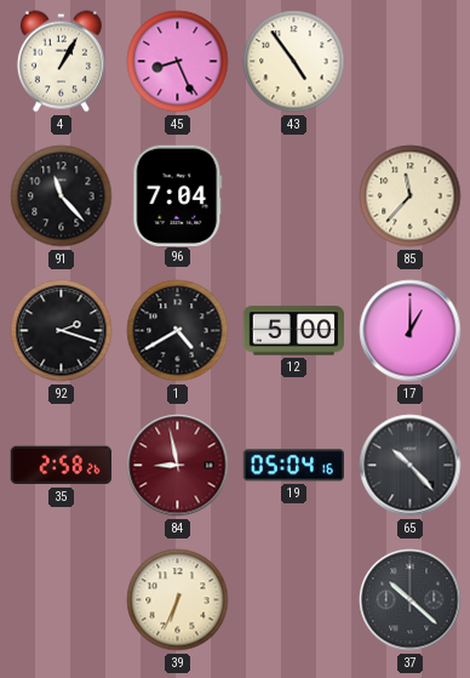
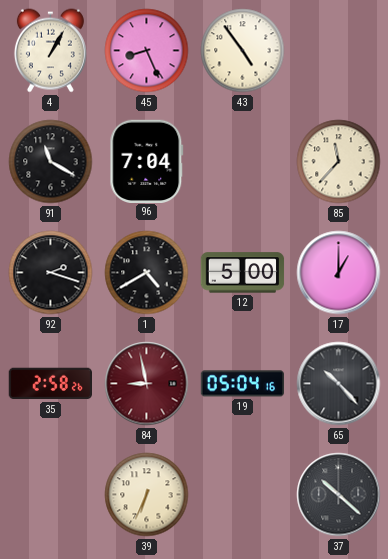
91: 11:23 -> 11:20
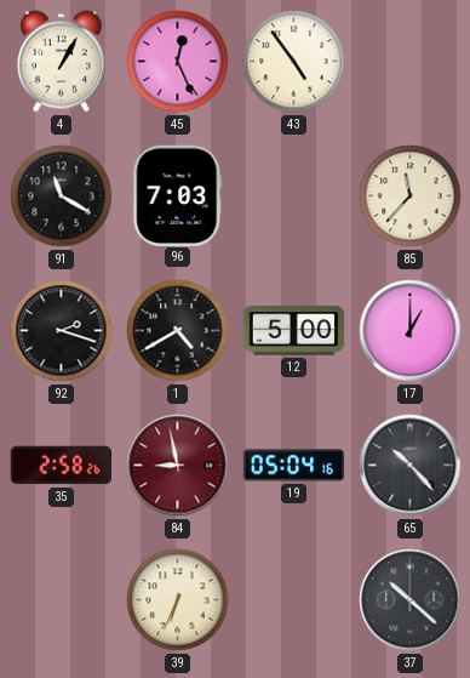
45: 8:26 -> 12:26
96: 7:04 -> 7:03
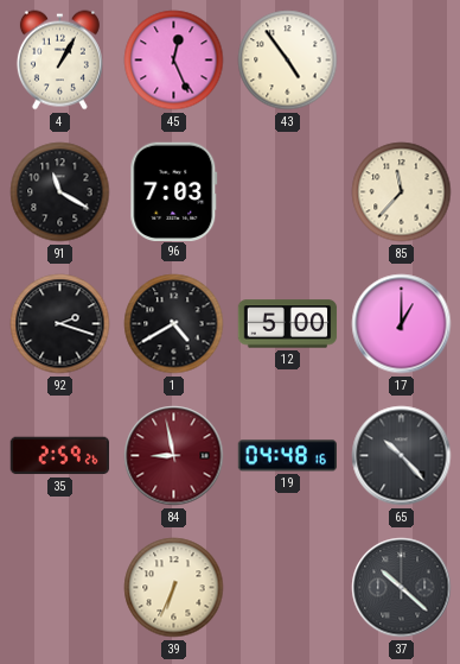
35: 2:58 -> 2:59
19: 05:04 -> 04:48
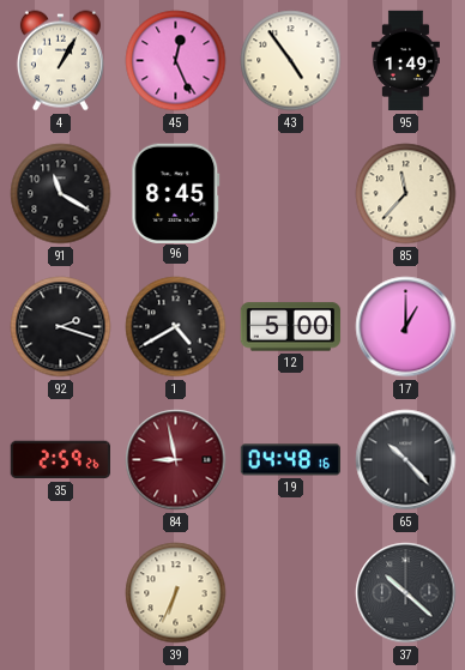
95: none -> 1:49
96: 7:03 -> 8:45
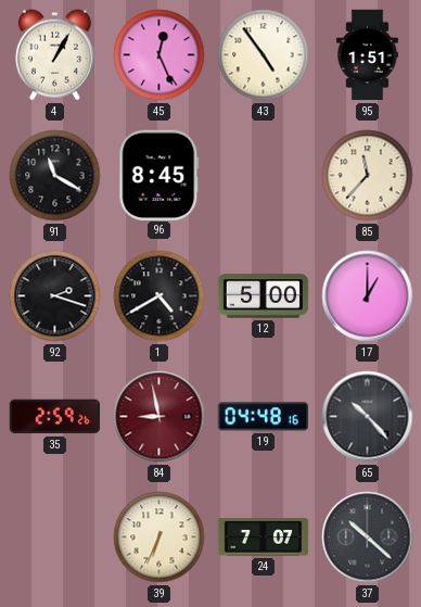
95: 1:49 -> 1:51
24: none -> 7:07
